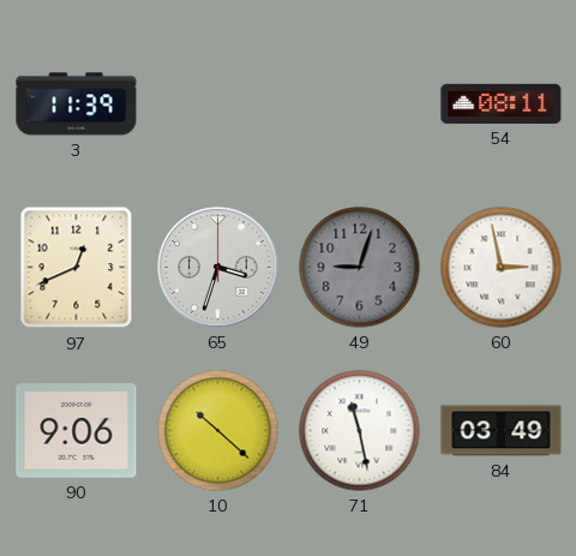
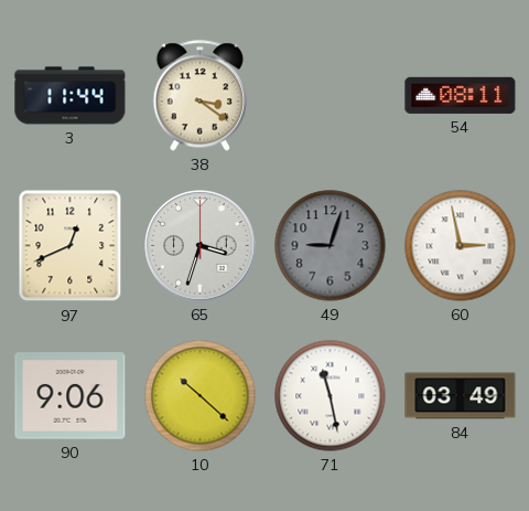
3: 11:39 -> 11:44
38: none -> 3:21
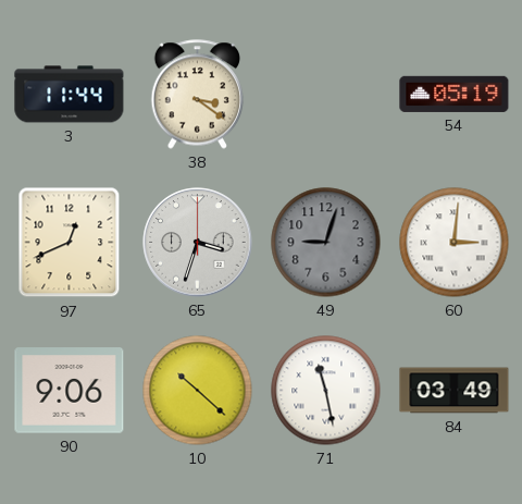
54: 08:11 -> 05:19
60: 2:58 -> 3:01
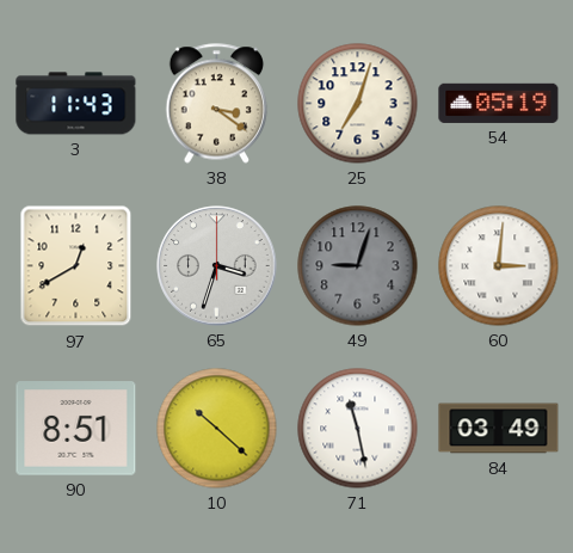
3: 11:44 -> 11:43
25: none -> 7:03
97: 12:41 -> 12:40
90: 9:06 -> 8:51
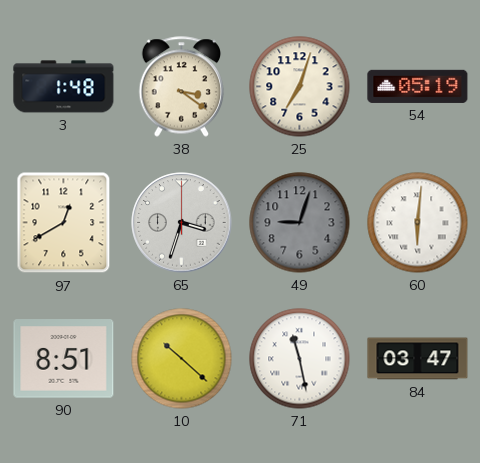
3: 11:43 -> 1:48
60: 3:01 -> 6:01
84: 03:49 -> 03:47
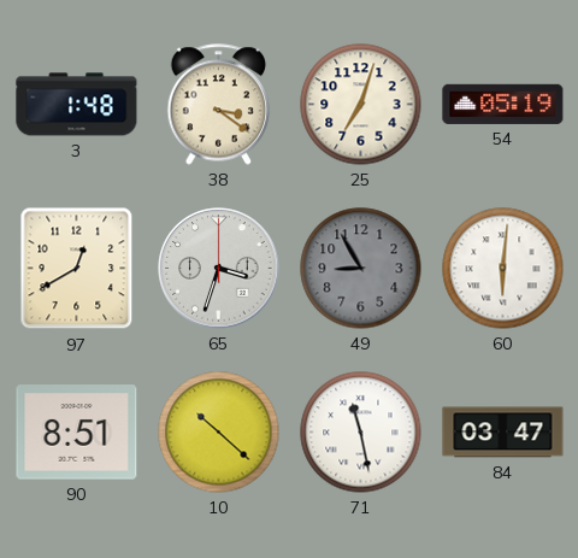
49: 9:03 -> 8:55
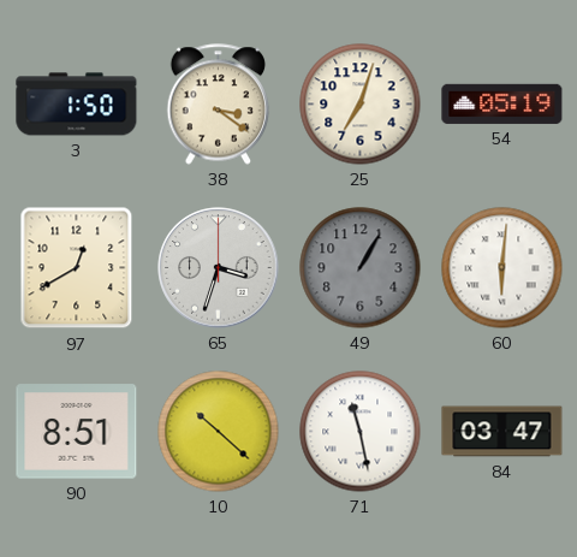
3: 1:48 -> 1:50
49: 8:55 -> 1:05
